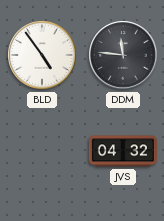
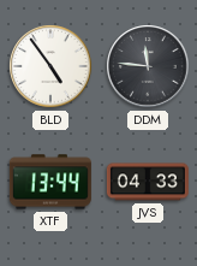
XTF: none -> 13:44
JVS: 04:32 -> 04:33
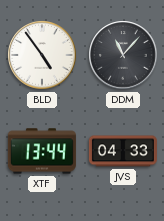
DDM: 11:46 -> 11:07
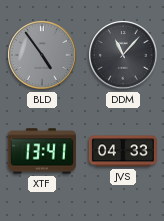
BLD dial: white -> grey
XTF: 13:44 -> 13:41
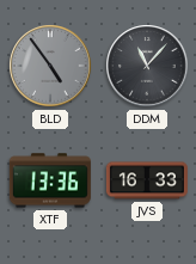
XTF: 13:41 -> 13:36
JVS: 04:33 -> 16:33
